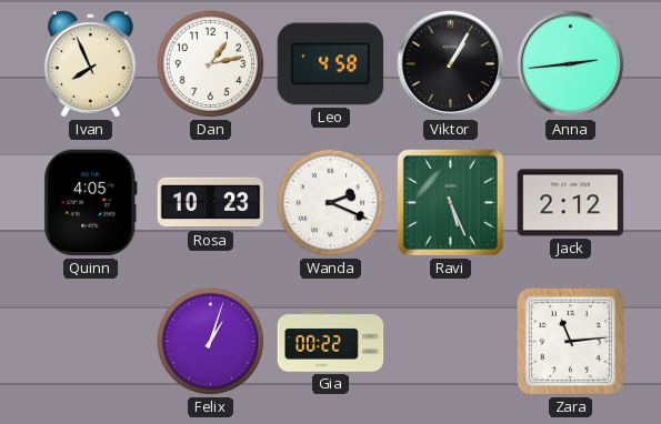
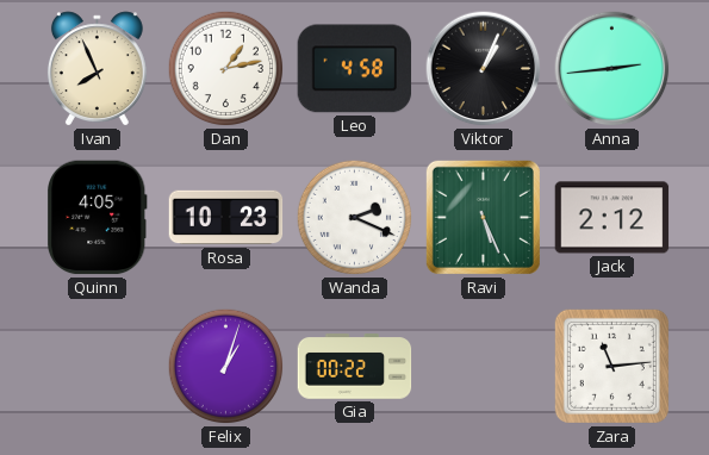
Viktor: 1:05 -> 1:04
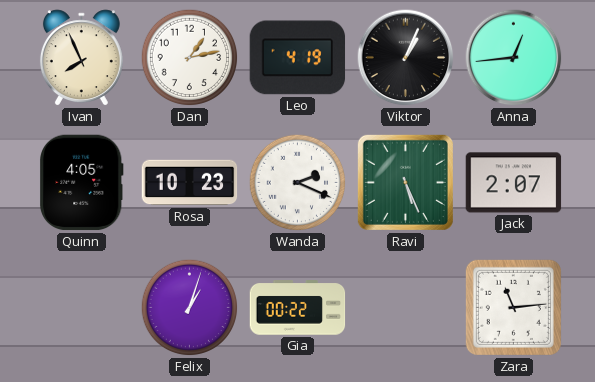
Leo: 4:58 -> 4:19
Anna: 2:44 -> 12:44
Jack: 2:12 -> 2:07
